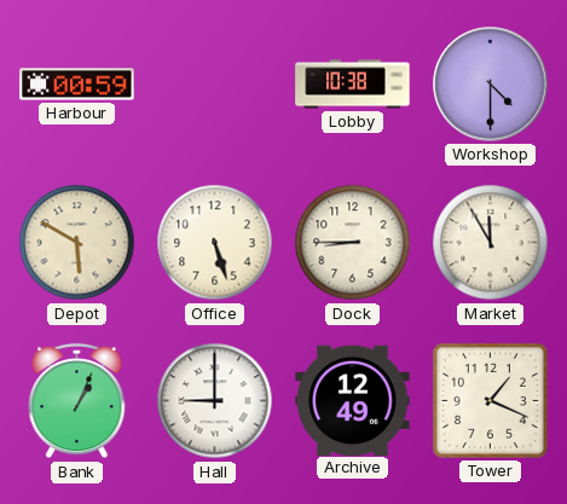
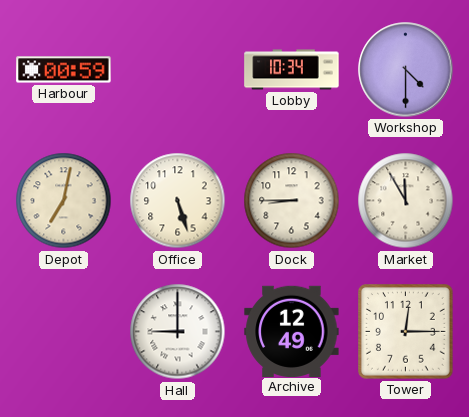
Lobby: 10:38 -> 10:34
Depot: 5:50 -> 7:02
Bank: 1:04 -> none
Tower: 1:19 -> 12:15
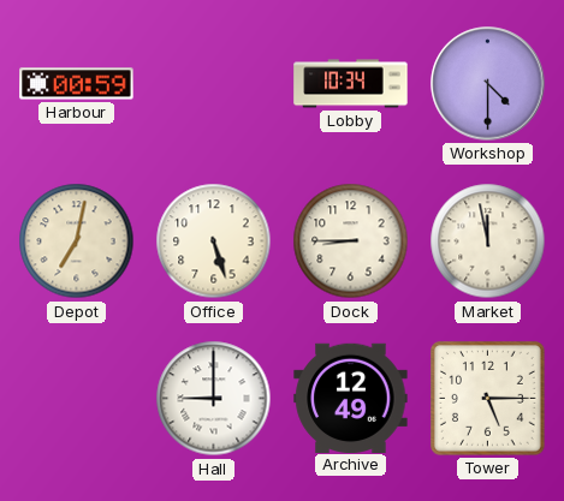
Market: 11:55 -> 11:58
Tower: 12:15 -> 5:15
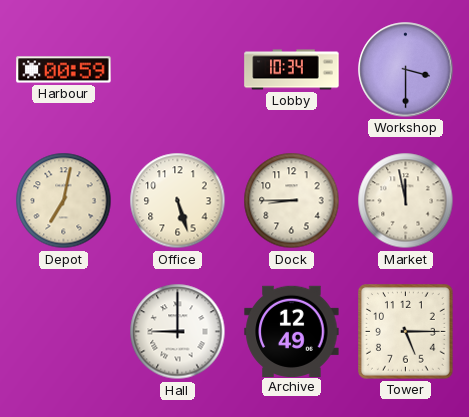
Workshop: 4:30 -> 3:30
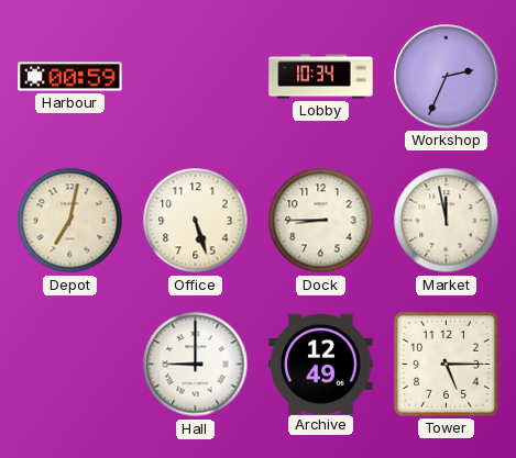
Workshop: 3:30 -> 2:34
